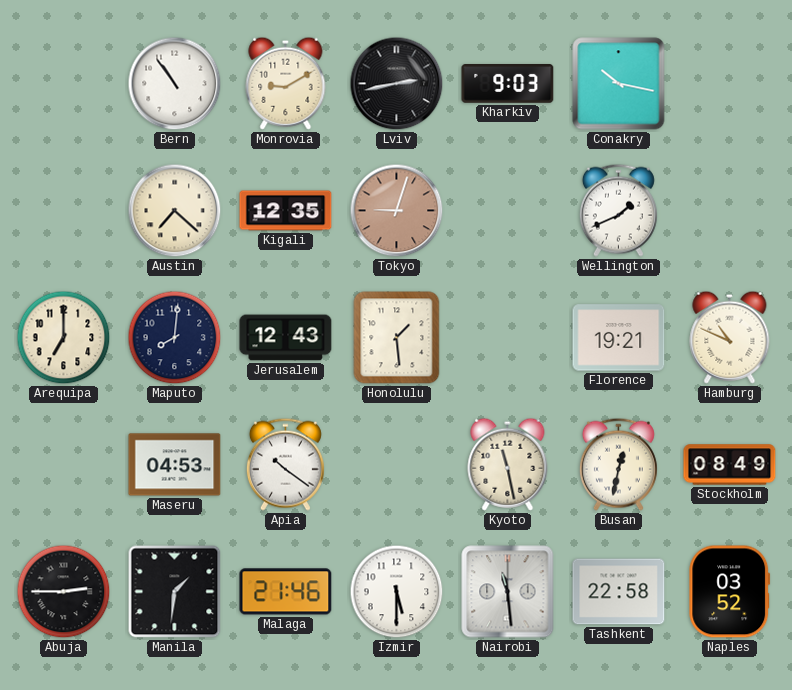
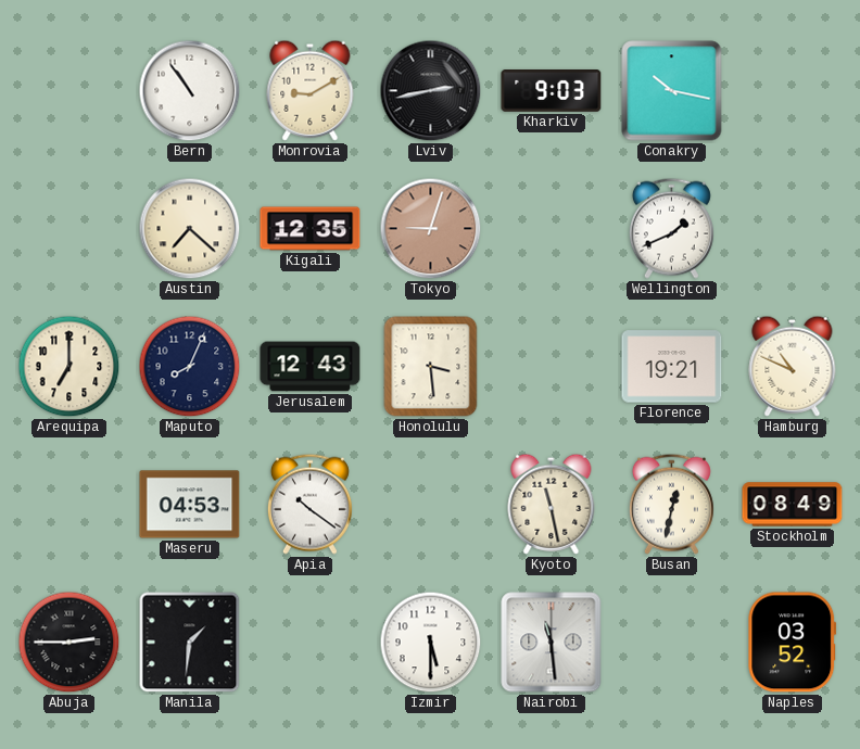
Maputo: 8:01 -> 8:04
Honolulu: 1:29 -> 3:29
Malaga: 21:46 -> none
Tashkent: 22:58 -> none
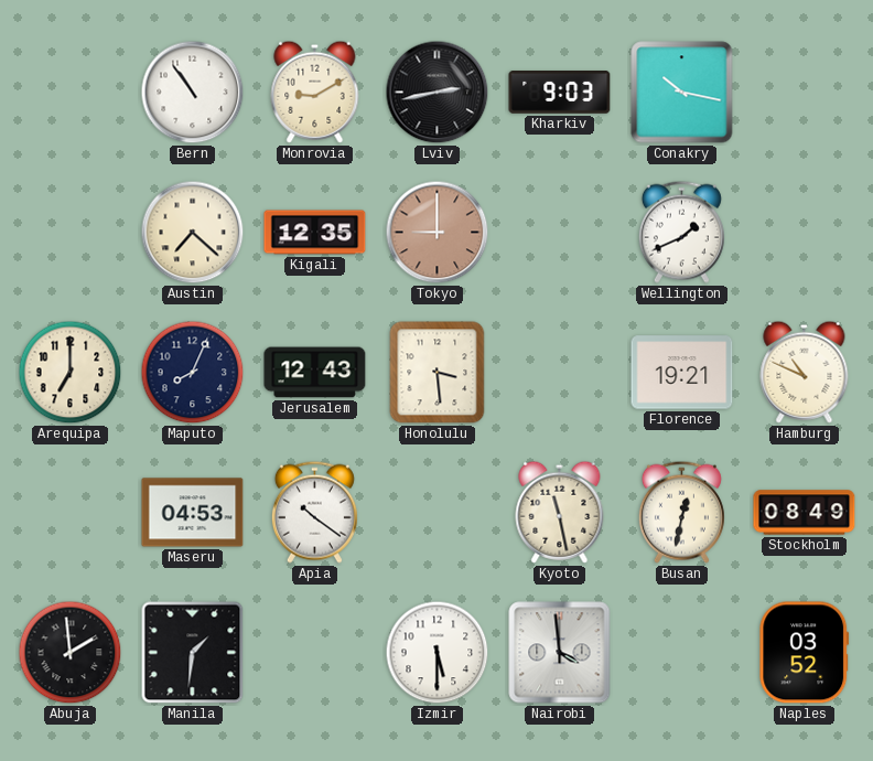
Tokyo: 9:03 -> 9:00
Abuja: 2:45 -> 1:59
Nairobi: 11:29 -> 3:59
